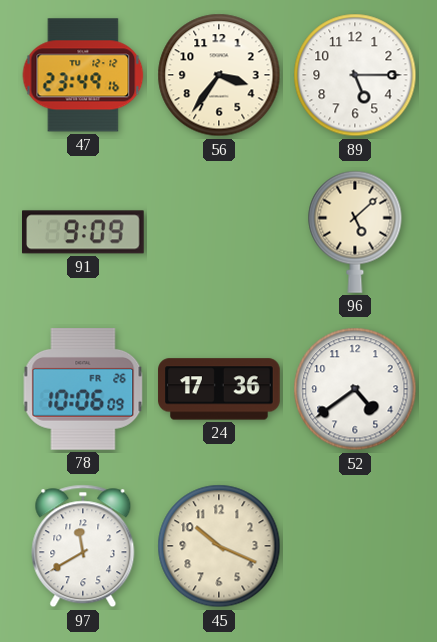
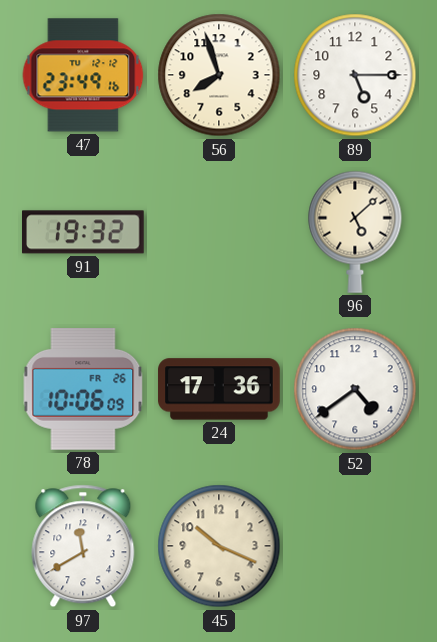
56: 3:36 -> 7:57
91: 9:09 -> 19:32
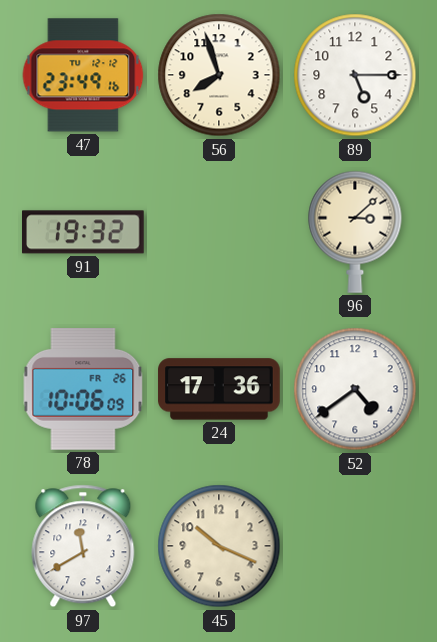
96: 5:08 -> 3:08
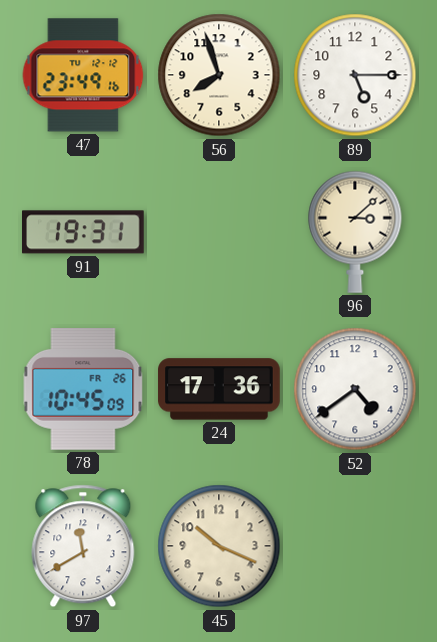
91: 19:32 -> 19:31
78: 10:06 -> 10:45
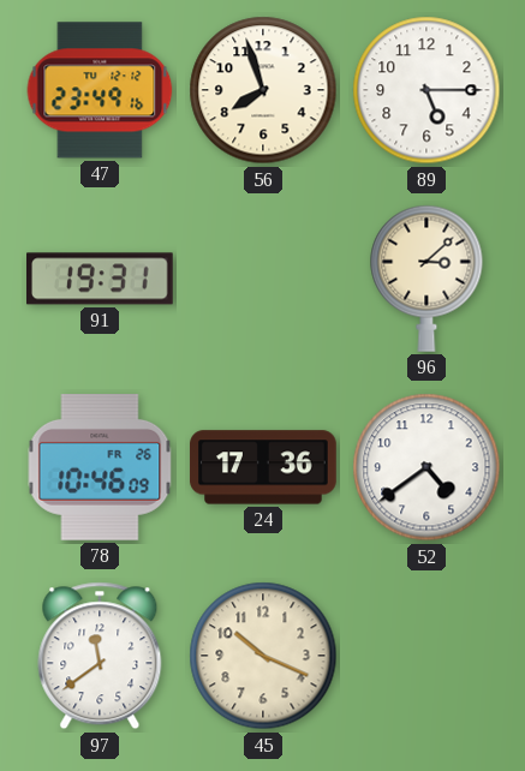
78: 10:45 -> 10:46
97: 11:40 -> 11:39
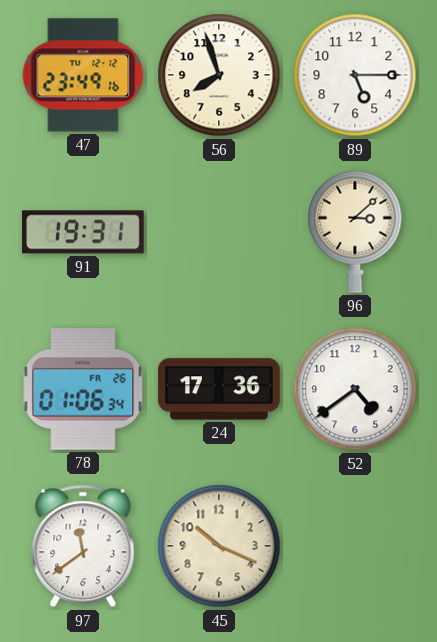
78: 10:46 -> 01:06
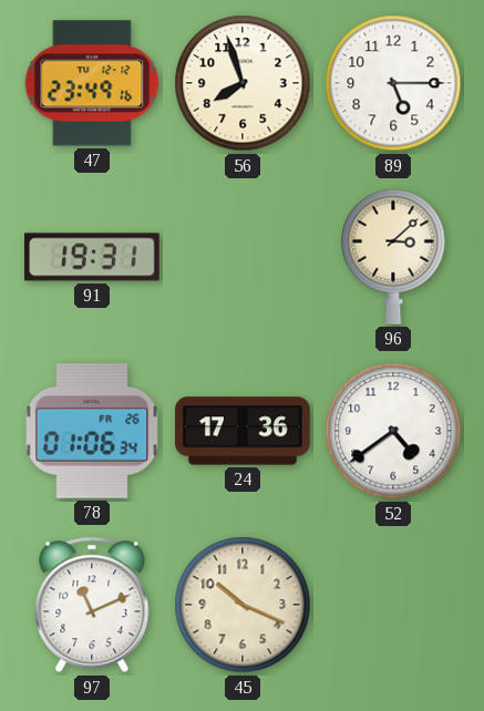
97: 11:39 -> 11:11
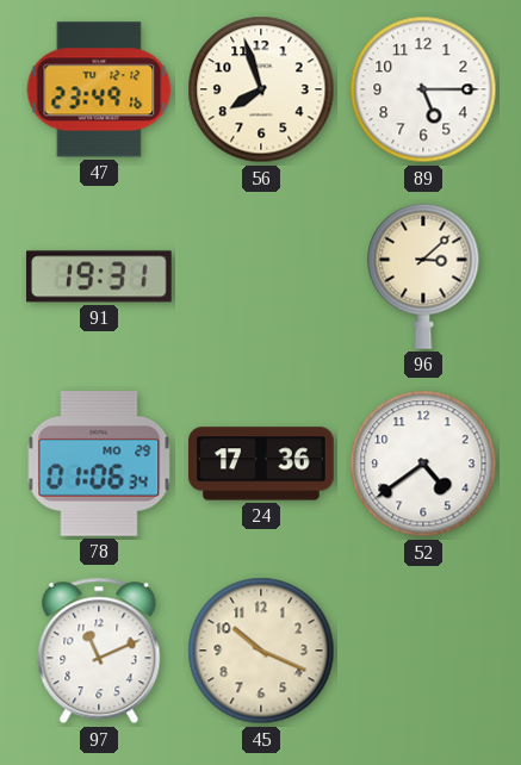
78 date: FR 26 -> MO 29
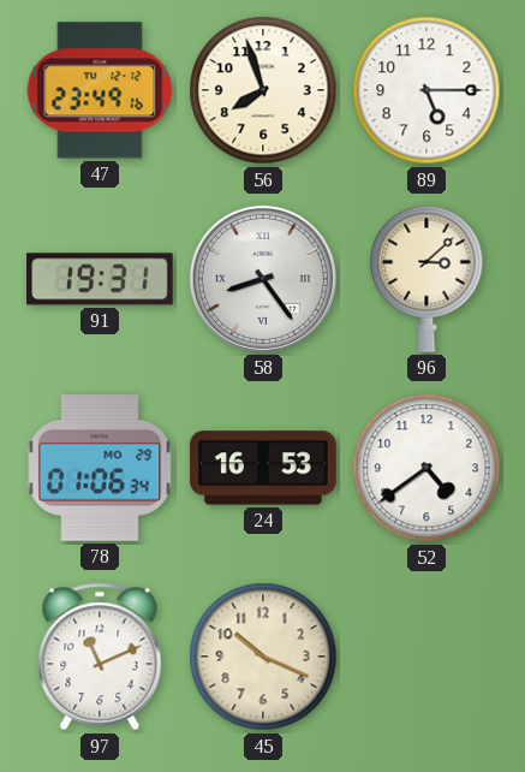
58: none -> 8:24
24: 17:36 -> 16:53
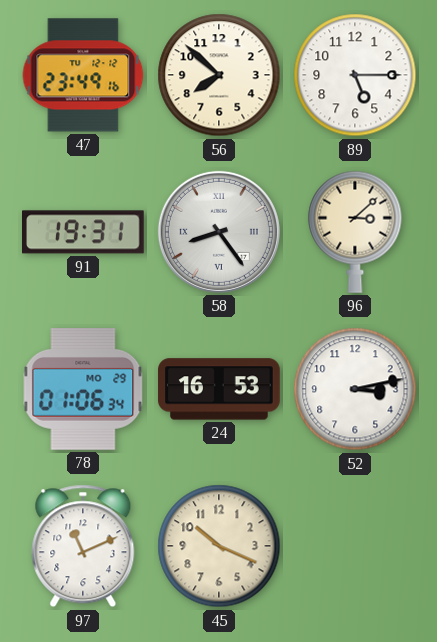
56: 7:57 -> 7:52
52: 4:39 -> 3:13
